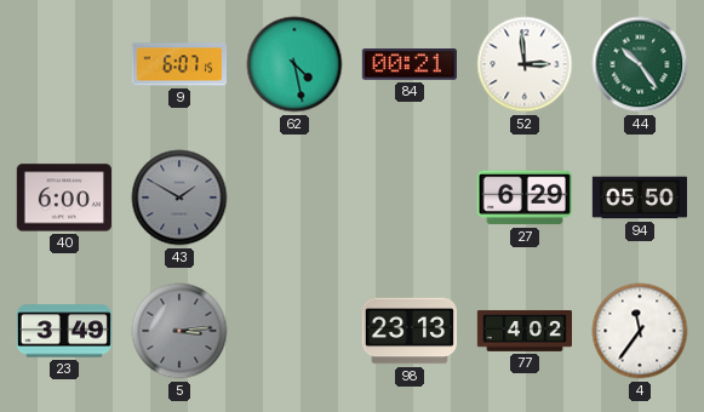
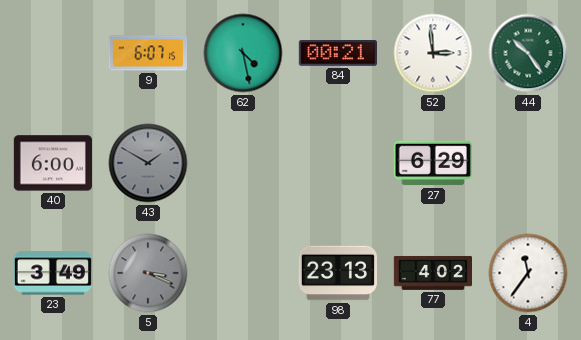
94: 05:50 -> none
5: 3:14 -> 3:19
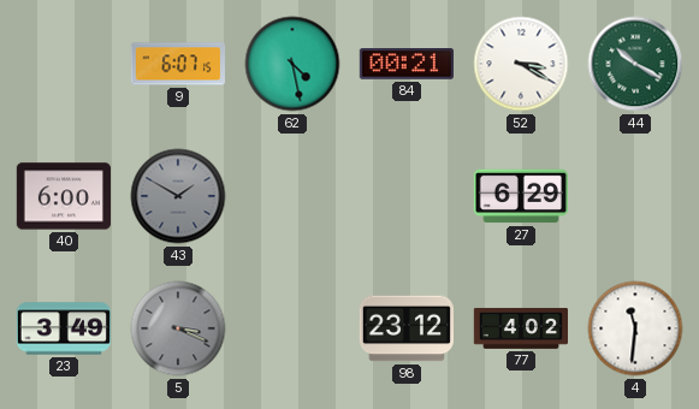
52: 2:59 -> 3:20
44: 10:24 -> 10:20
98: 23:13 -> 23:12
4: 11:36 -> 11:31
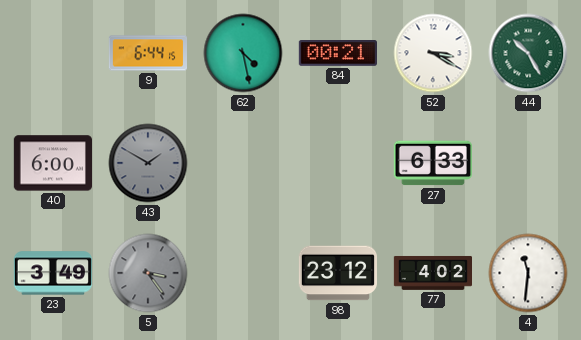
9: 6:07 -> 6:44
44: 10:20 -> 10:25
27: 6:29 -> 6:33
5: 3:19 -> 3:24
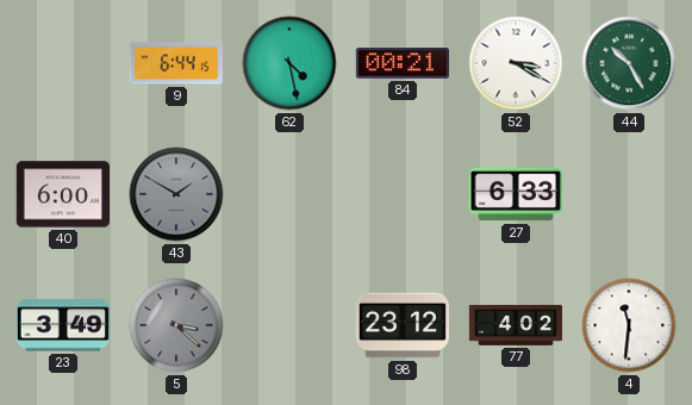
5: 3:24 -> 3:22
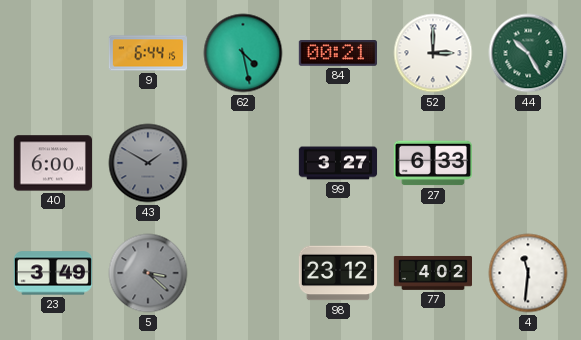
52: 3:20 -> 3:00
99: none -> 3:27
